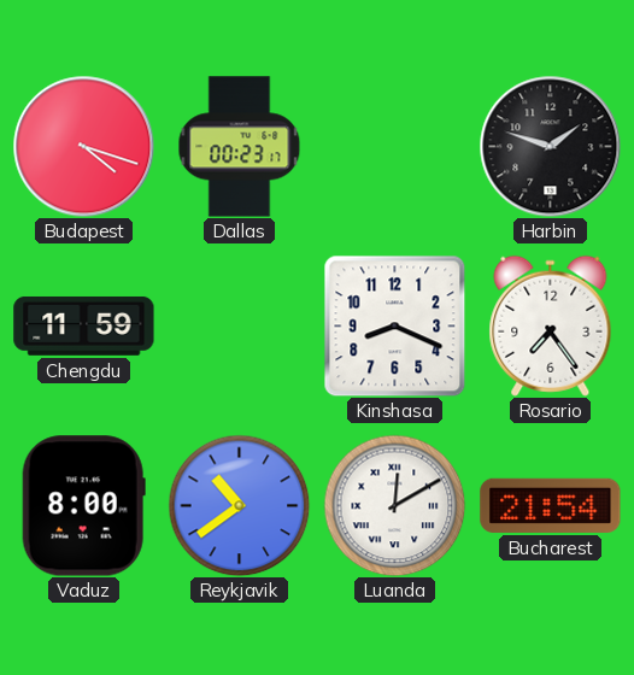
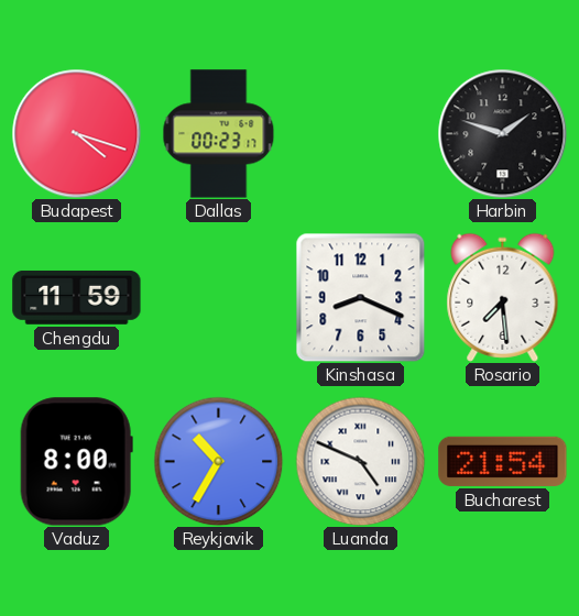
Rosario: 7:24 -> 7:29
Reykjavik: 10:39 -> 10:35
Luanda: 12:10 -> 4:49
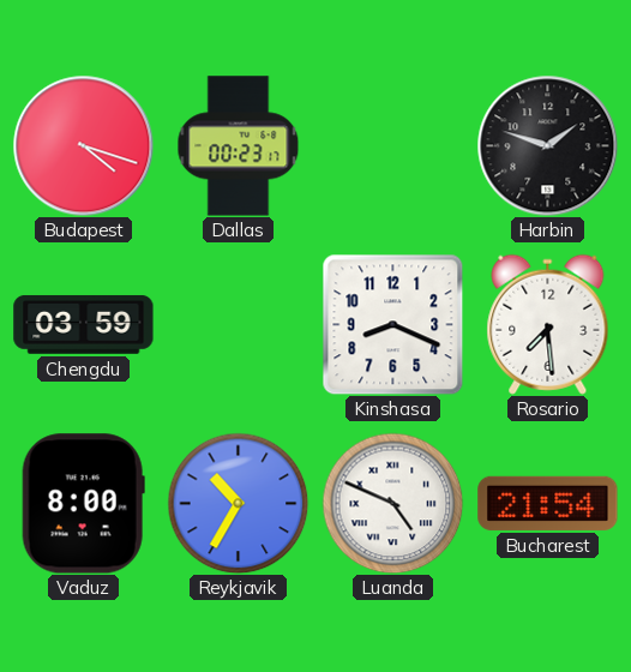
Chengdu: 11:59 -> 03:59
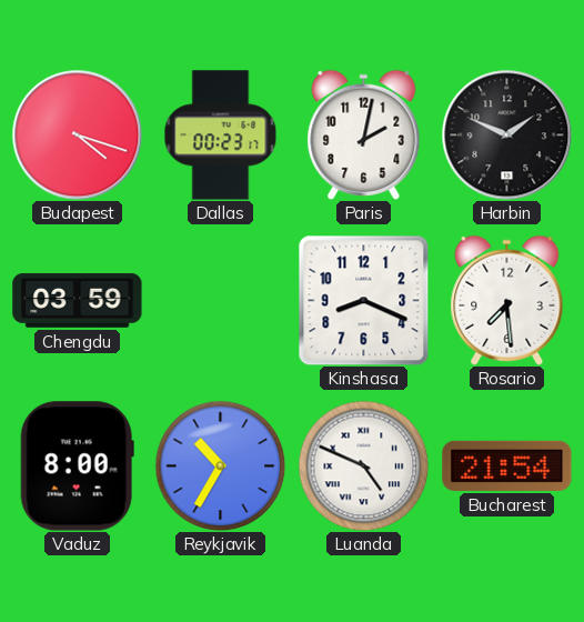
Paris: none -> 2:02
Harbin: 1:48 -> 1:49
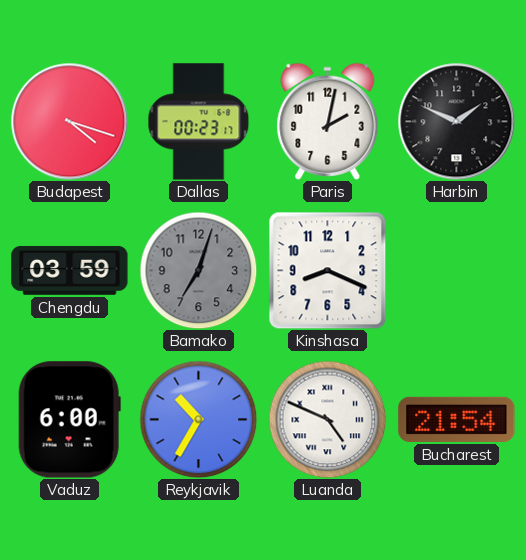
Bamako: none -> 7:03
Rosario: 7:29 -> none
Vaduz: 8:00 -> 6:00
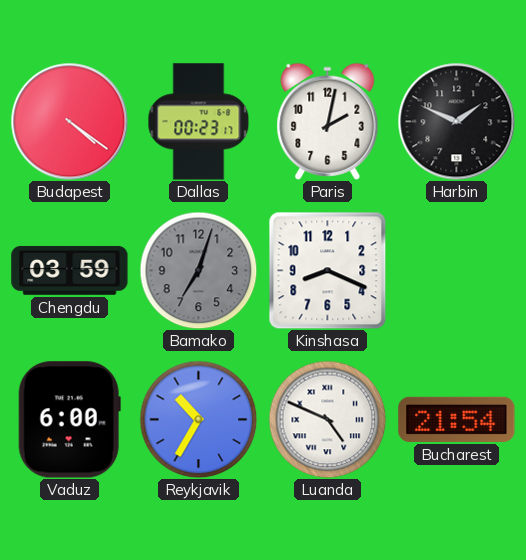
Budapest: 4:18 -> 4:21
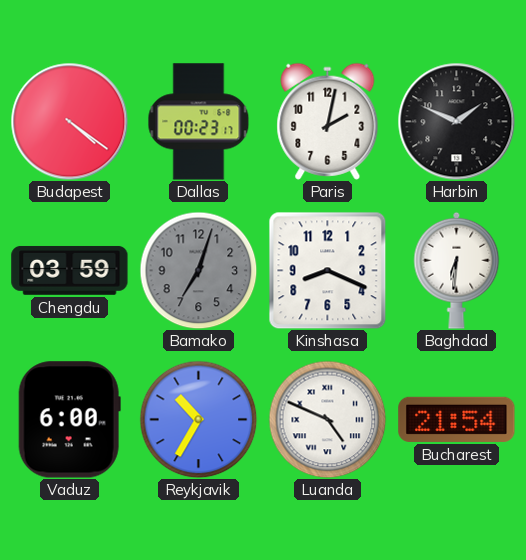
Baghdad: none -> 6:31
